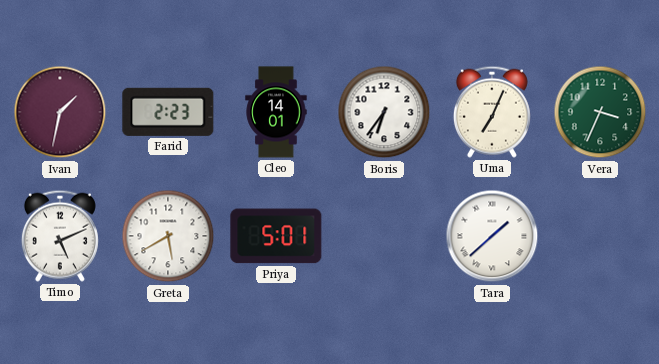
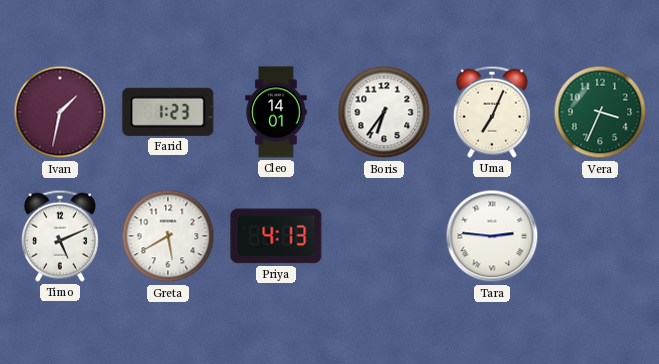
Farid: 2:23 -> 1:23
Priya: 5:01 -> 4:13
Tara: 1:38 -> 2:46
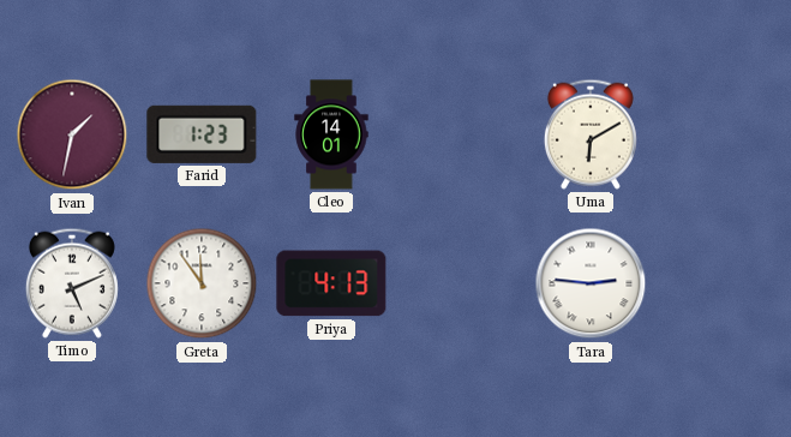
Boris: 6:36 -> none
Uma: 7:04 -> 6:10
Vera: 3:34 -> none
Greta: 5:40 -> 11:54
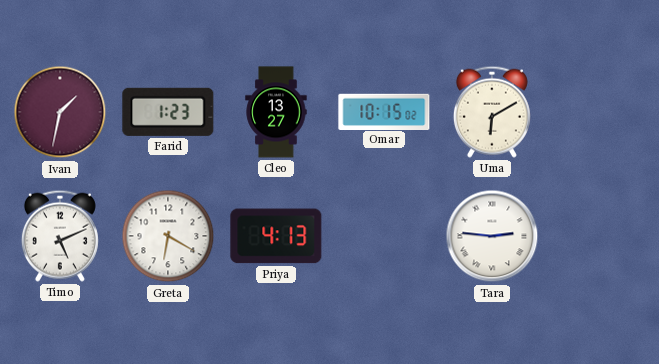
Cleo: 14:01 -> 13:27
Omar: none -> 10:15
Greta: 11:54 -> 6:20
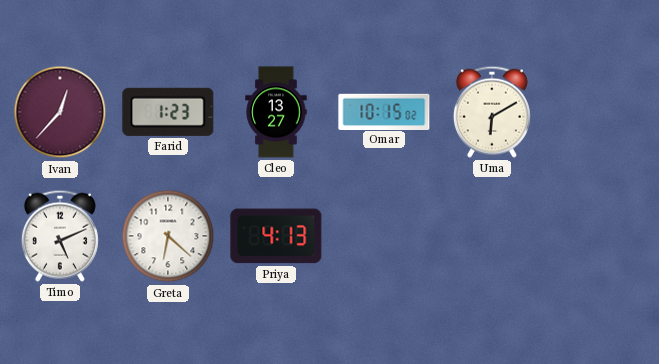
Ivan: 1:32 -> 12:37
Greta: 6:20 -> 6:22
Tara: 2:46 -> none
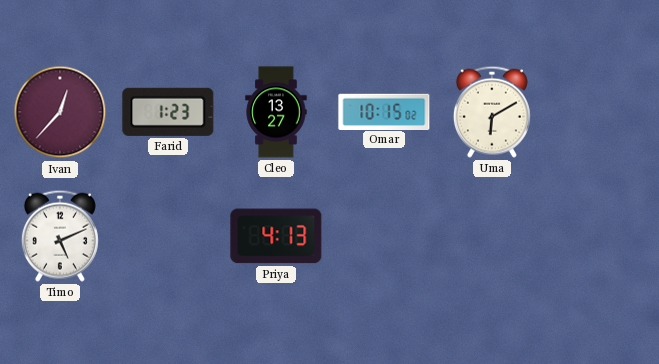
Greta: 6:22 -> none
